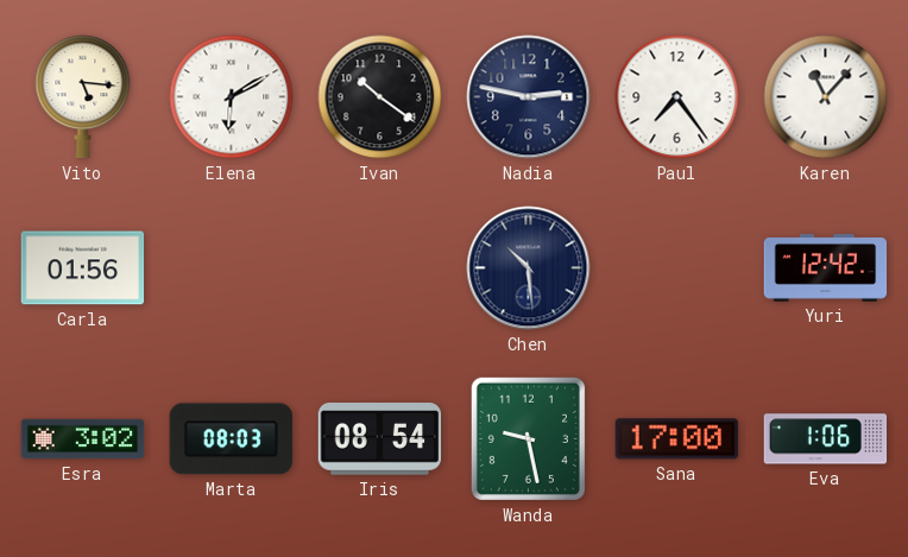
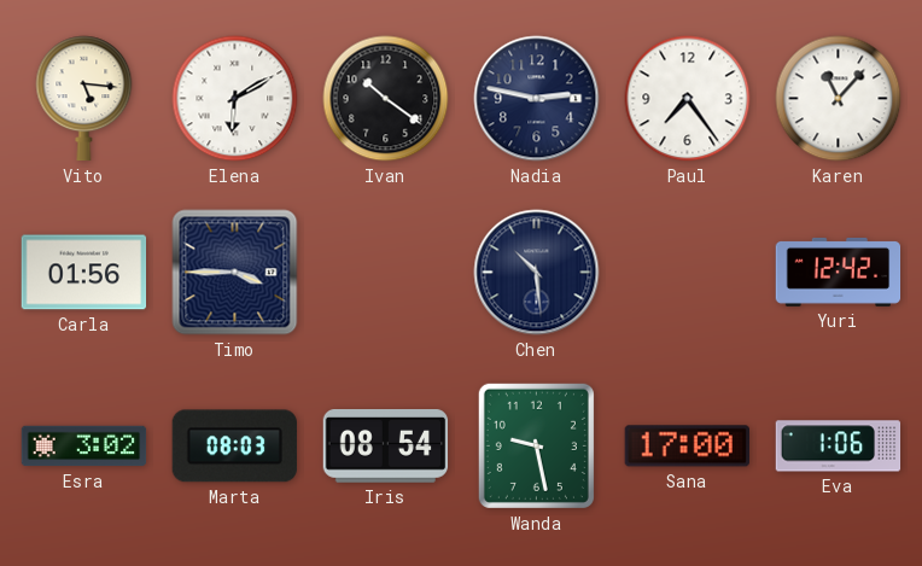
Timo: none -> 3:45
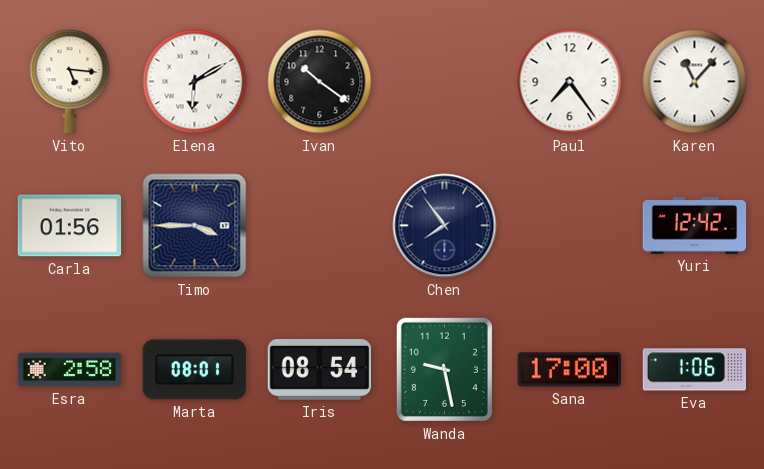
Nadia: 2:47 -> none
Chen: 10:29 -> 7:54
Esra: 3:02 -> 2:58
Marta: 08:03 -> 08:01
